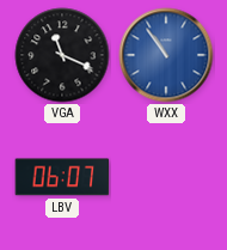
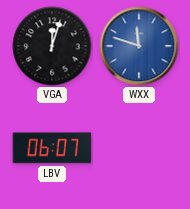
VGA: 11:19 -> 12:03
WXX: 10:54 -> 11:48
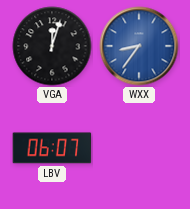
WXX: 11:48 -> 8:36
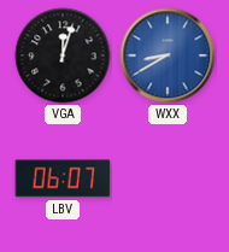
WXX: 8:36 -> 8:40
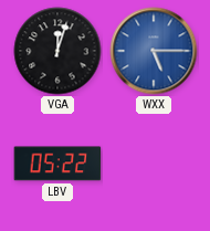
WXX: 8:40 -> 5:15
LBV: 06:07 -> 05:22
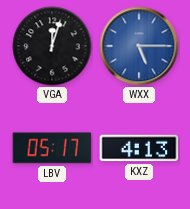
LBV: 05:22 -> 05:17
KXZ: none -> 4:13
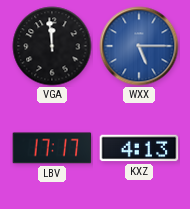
VGA: 12:03 -> 11:59
LBV: 05:17 -> 17:17
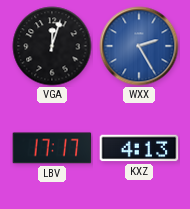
VGA: 11:59 -> 12:03
WXX: 5:15 -> 2:25
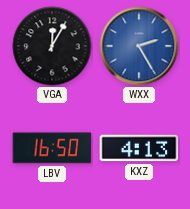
VGA: 12:03 -> 12:05
LBV: 17:17 -> 16:50
